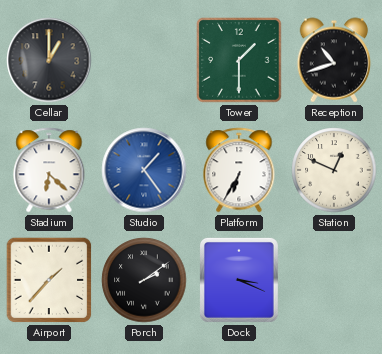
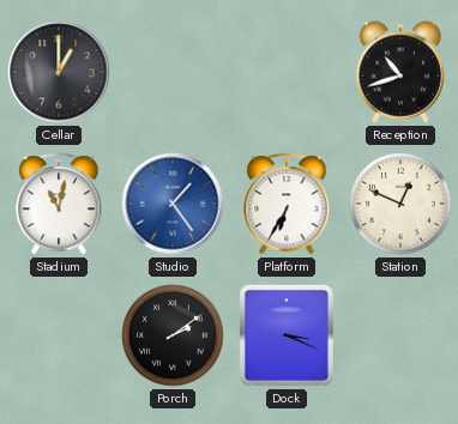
Tower: 1:30 -> none
Stadium: 6:22 -> 11:02
Airport: 1:37 -> none
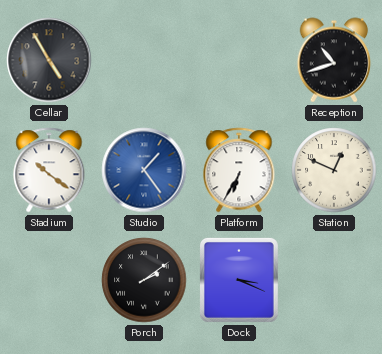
Cellar: 1:00 -> 4:55
Stadium: 11:02 -> 10:21
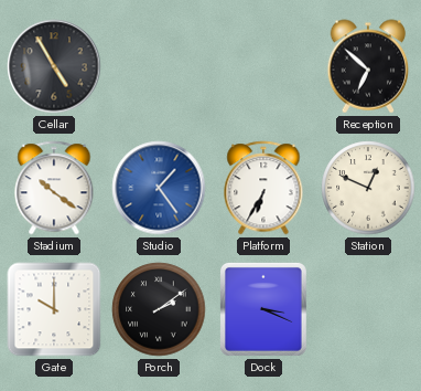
Reception: 10:42 -> 6:52
Gate: none -> 10:00
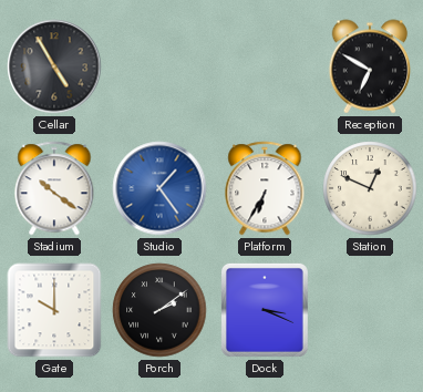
Reception: 6:52 -> 6:50
